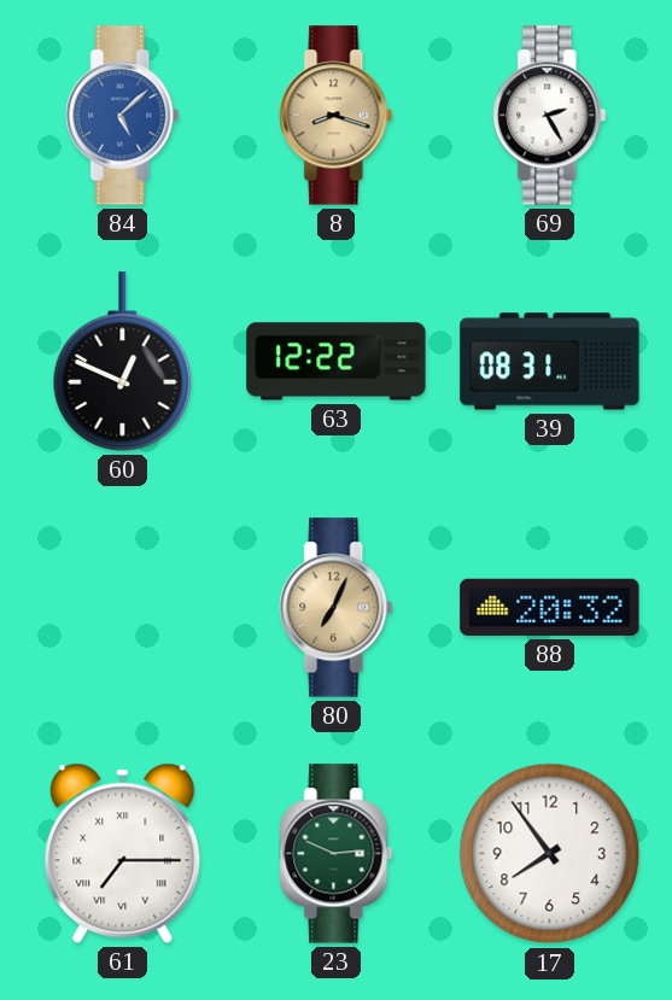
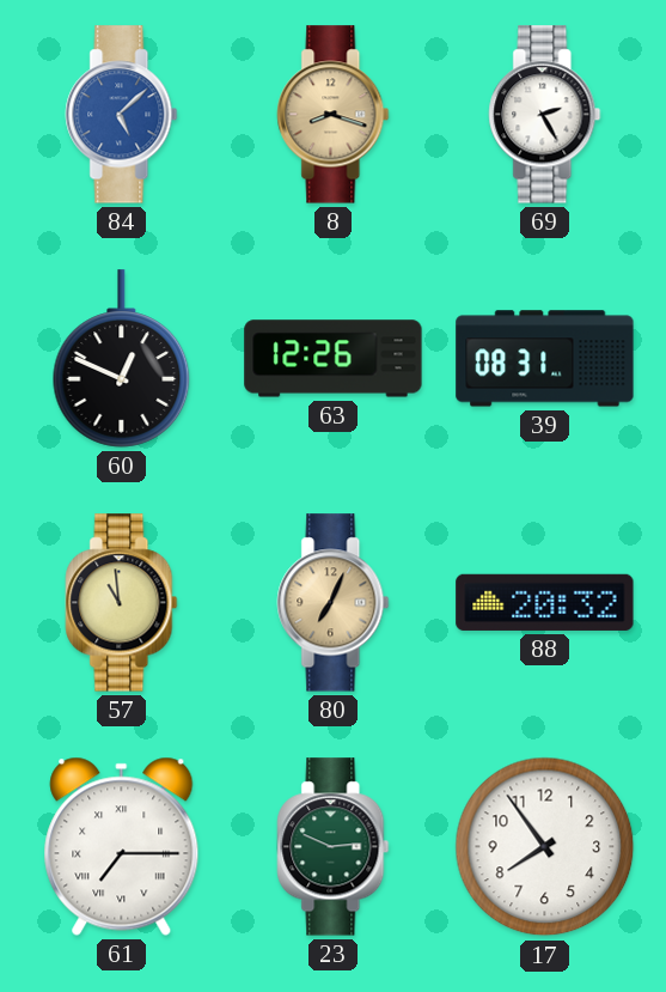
63: 12:22 -> 12:26
57: none -> 10:59
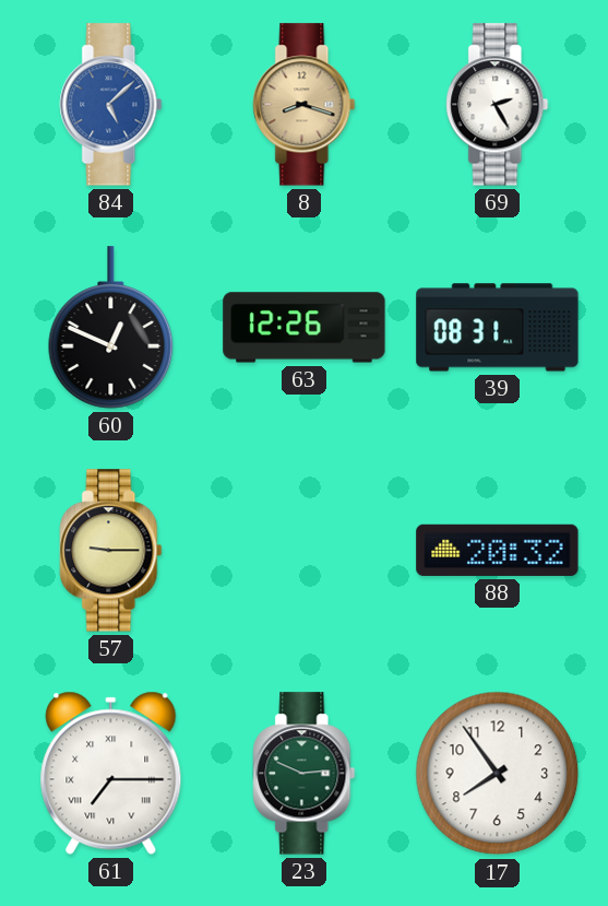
57: 10:59 -> 9:15
80: 7:04 -> none
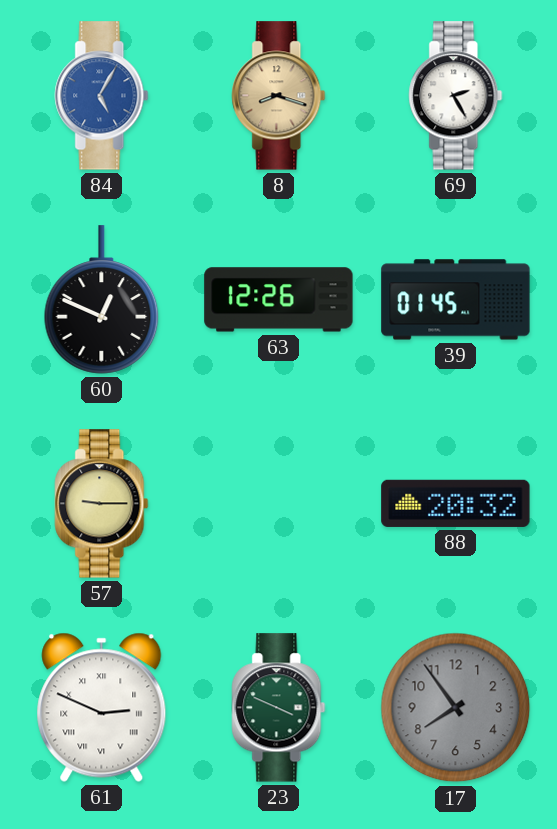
84: 5:08 -> 5:05
39: 08:31 -> 01:45
61: 7:15 -> 2:49
23: 2:49 -> 3:49
17 dial: white -> grey
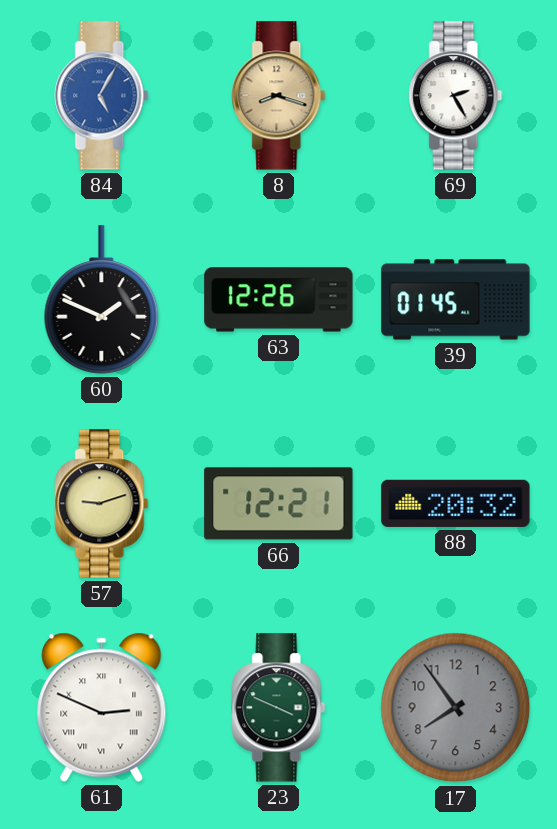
60: 12:49 -> 1:49
57: 9:15 -> 9:12
66: none -> 12:21
